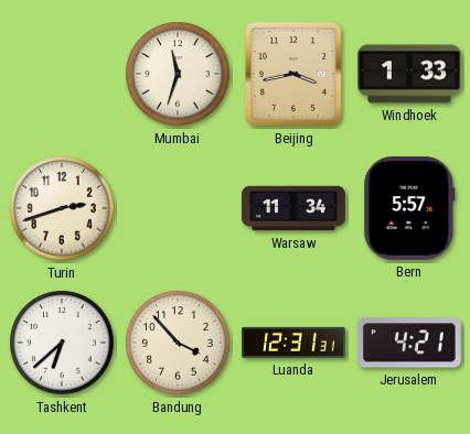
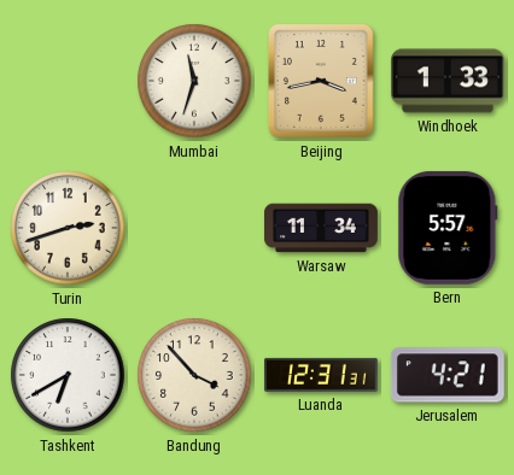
Tashkent: 6:38 -> 6:40
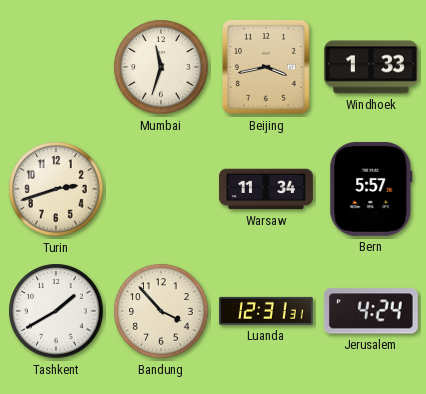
Tashkent: 6:40 -> 1:40
Jerusalem: 4:21 -> 4:24
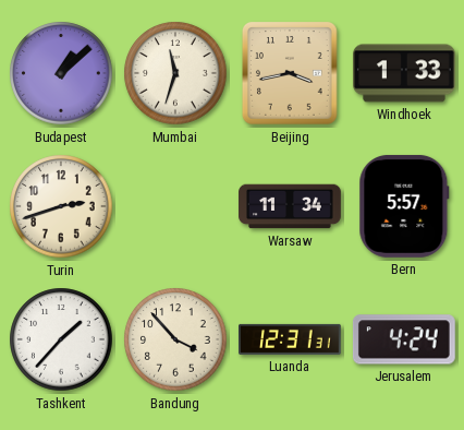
Budapest: none -> 1:08
Tashkent: 1:40 -> 1:37
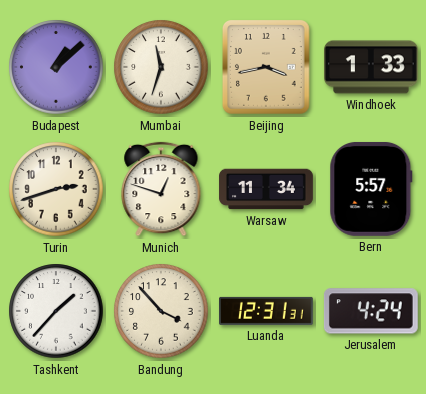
Munich: none -> 12:48
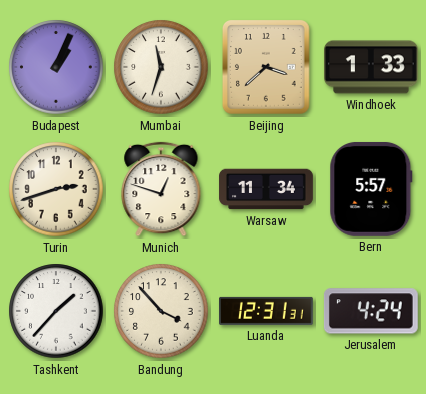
Budapest: 1:08 -> 1:04
Beijing: 3:43 -> 3:38
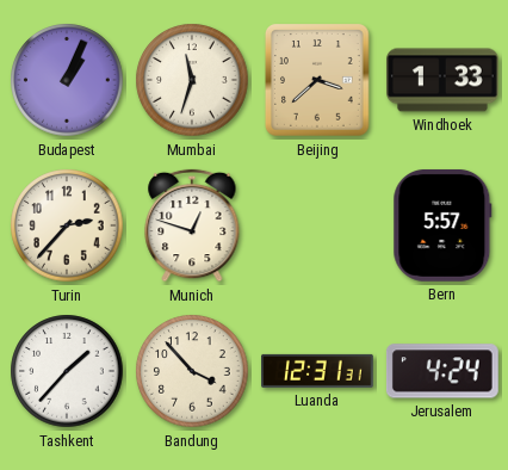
Turin: 2:42 -> 2:37
Warsaw: 11:34 -> none
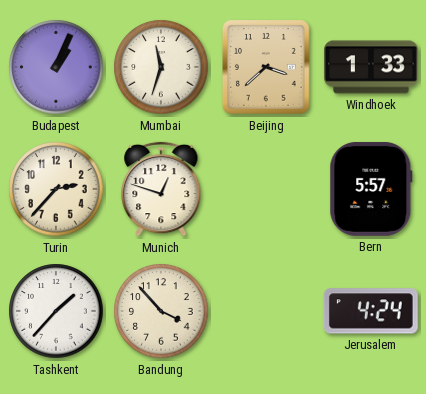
Luanda: 12:31 -> none
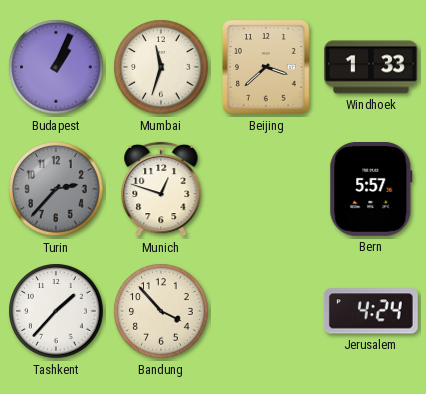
Turin dial: cream -> grey
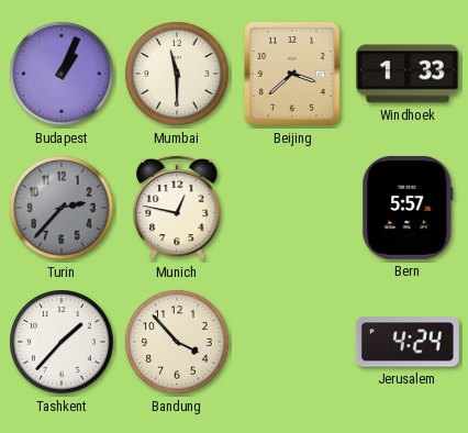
Mumbai: 11:33 -> 11:30
Munich: 12:48 -> 12:47
